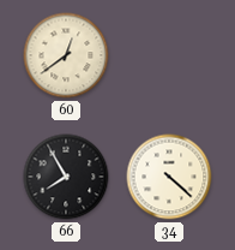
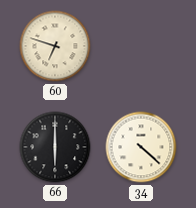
60: 12:39 -> 6:48
66: 7:55 -> 6:00
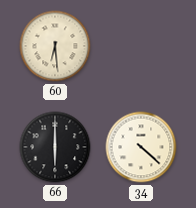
60: 6:48 -> 6:29
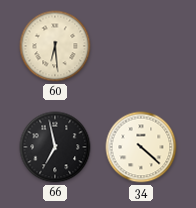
66: 6:00 -> 6:58
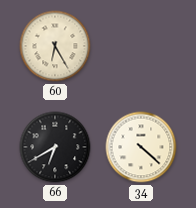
60: 6:29 -> 6:25
66: 6:58 -> 6:40
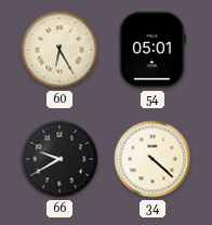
54: none -> 05:01
66: 6:40 -> 9:40
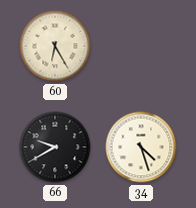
54: 05:01 -> none
34: 4:22 -> 4:27
